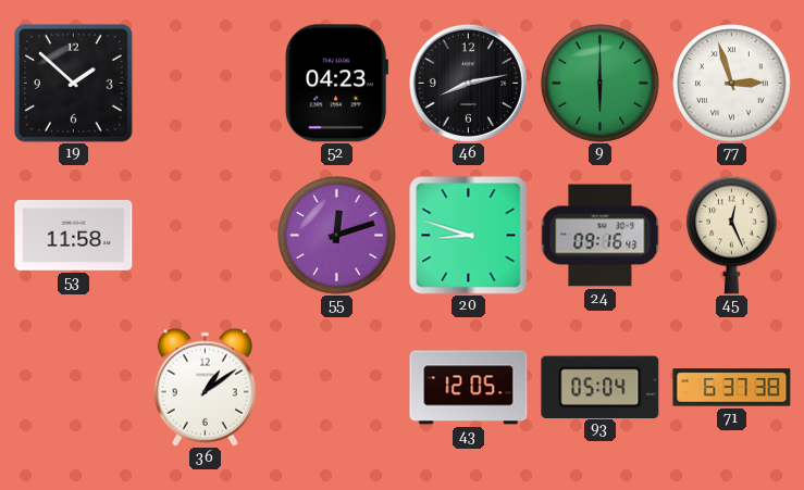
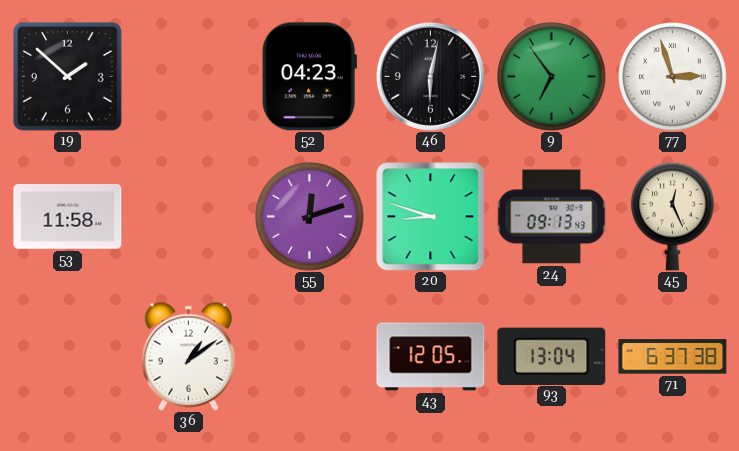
46: 8:13 -> 6:02
9: 6:00 -> 6:54
24: 09:16 -> 09:13
93: 05:04 -> 13:04
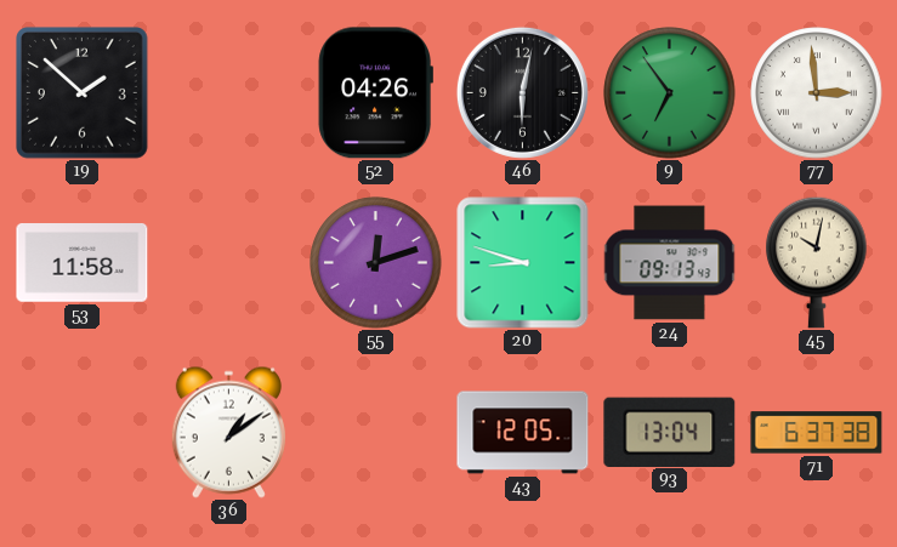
52: 04:23 -> 04:26
77: 2:57 -> 2:59
45: 12:26 -> 10:02
